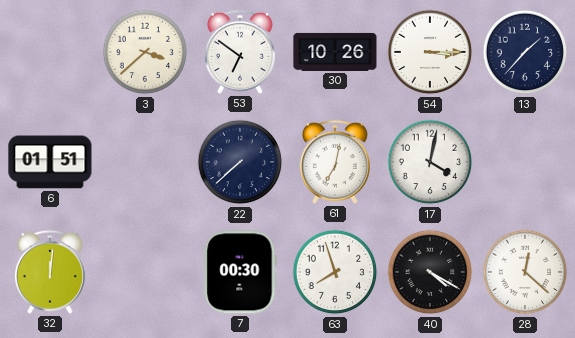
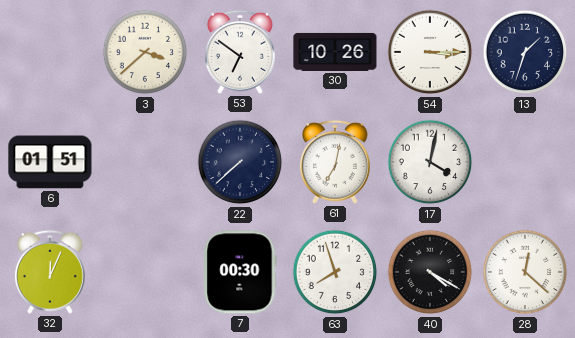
13: 1:37 -> 1:33
32: 12:01 -> 12:04
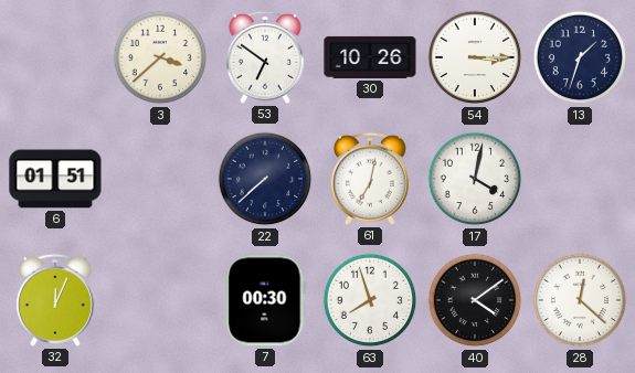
40: 4:20 -> 4:09
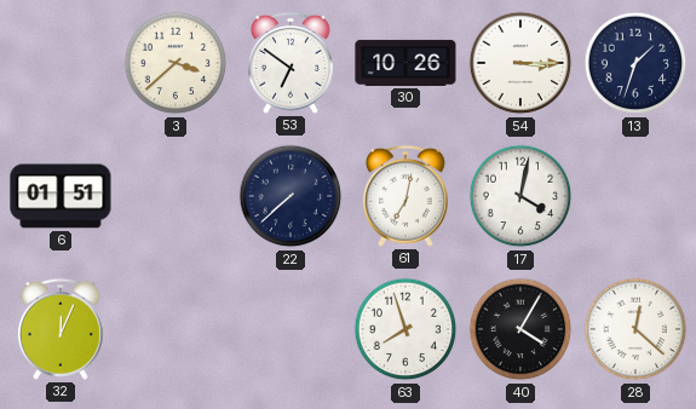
7: 00:30 -> none
40: 4:09 -> 4:05
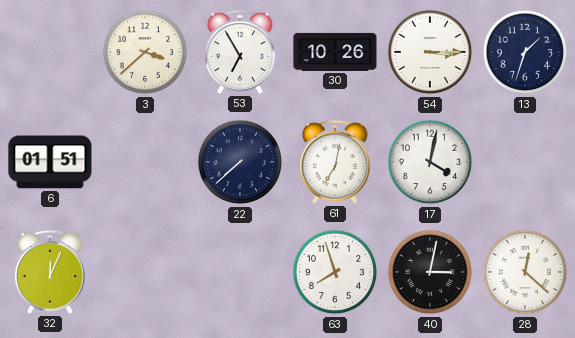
53: 6:51 -> 6:55
40: 4:05 -> 3:02
